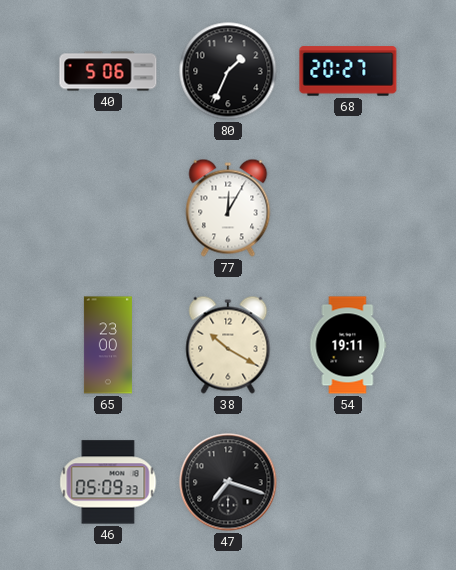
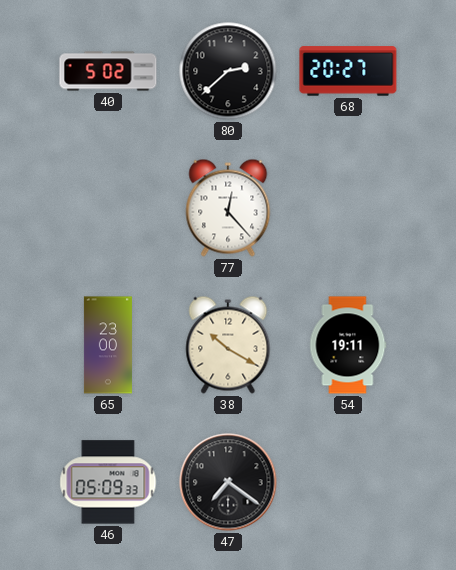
40: 5:06 -> 5:02
80: 1:34 -> 2:38
77: 12:05 -> 12:23
47: 7:18 -> 7:21
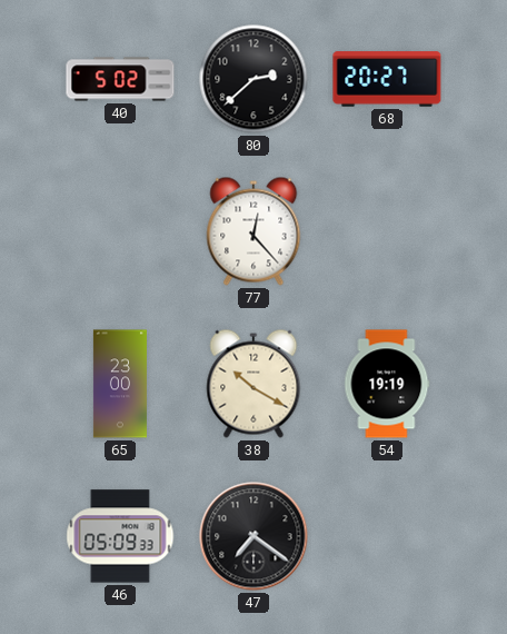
54: 19:11 -> 19:19
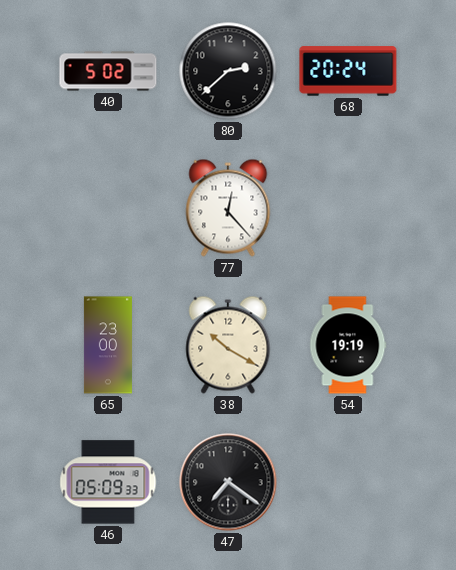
68: 20:27 -> 20:24
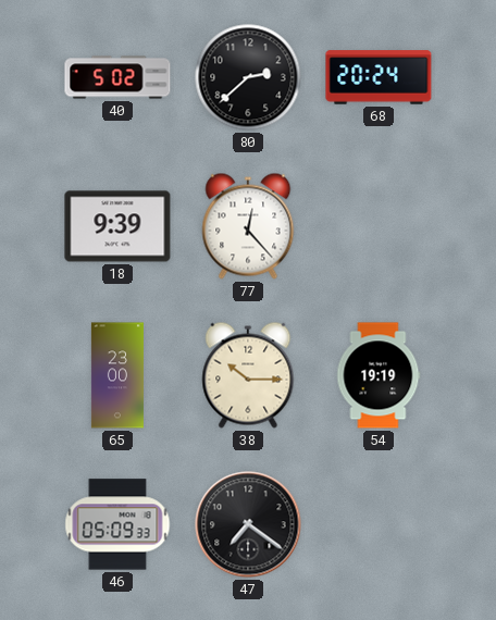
18: none -> 9:39
38: 10:20 -> 10:15
